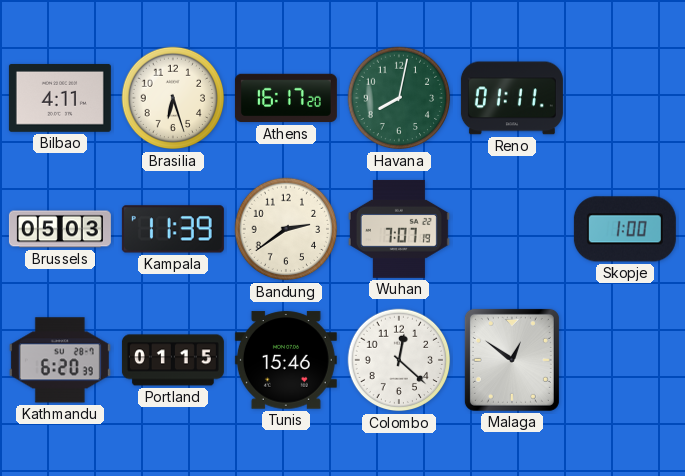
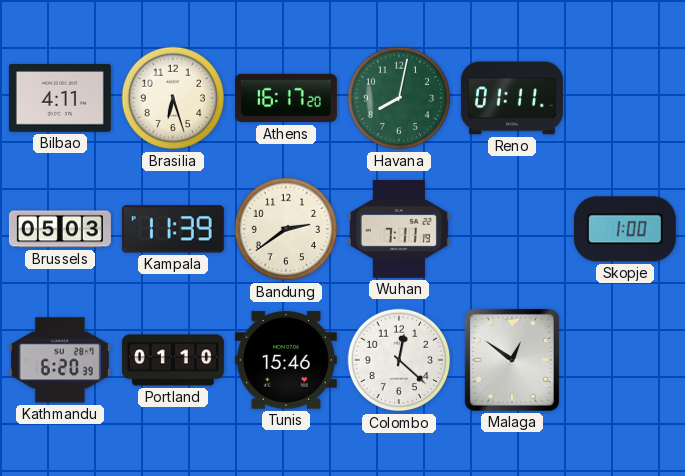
Wuhan: 7:07 -> 7:11
Portland: 01:15 -> 01:10
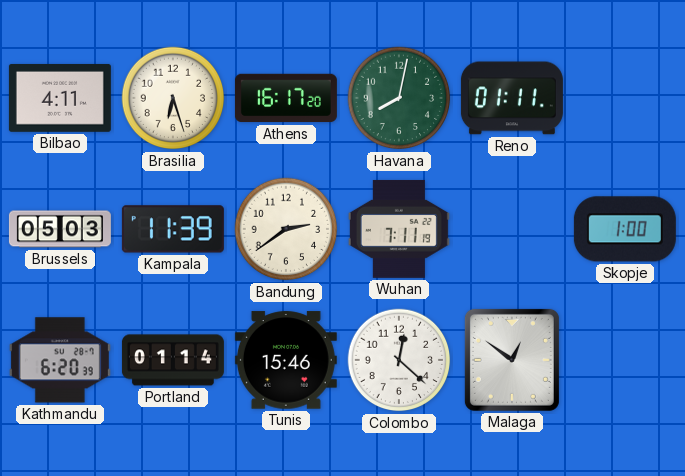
Portland: 01:10 -> 01:14
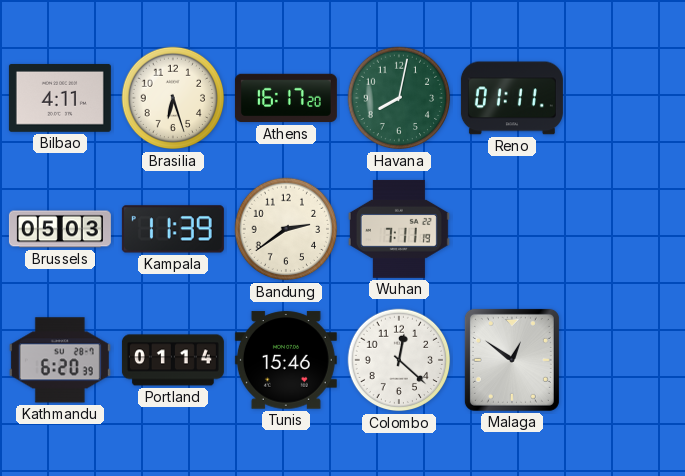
Skopje: 1:00 -> none
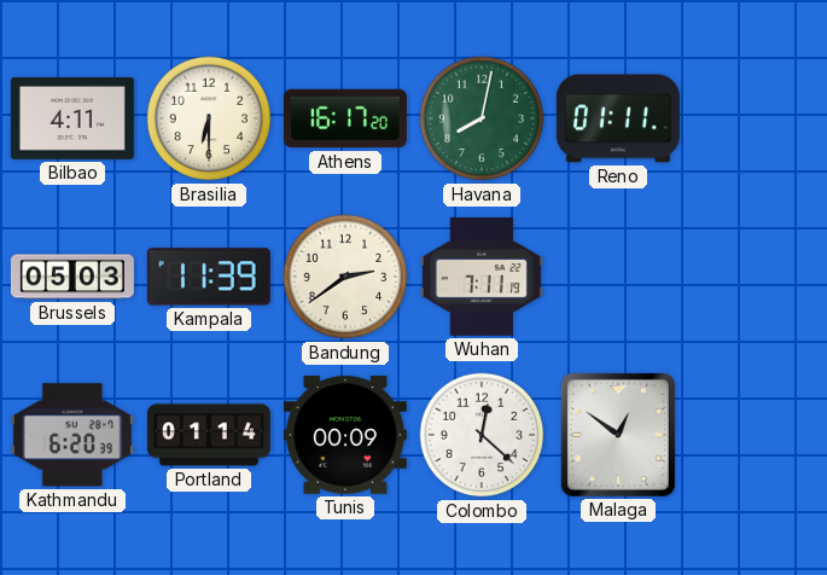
Brasilia: 6:27 -> 6:30
Tunis: 15:46 -> 00:09
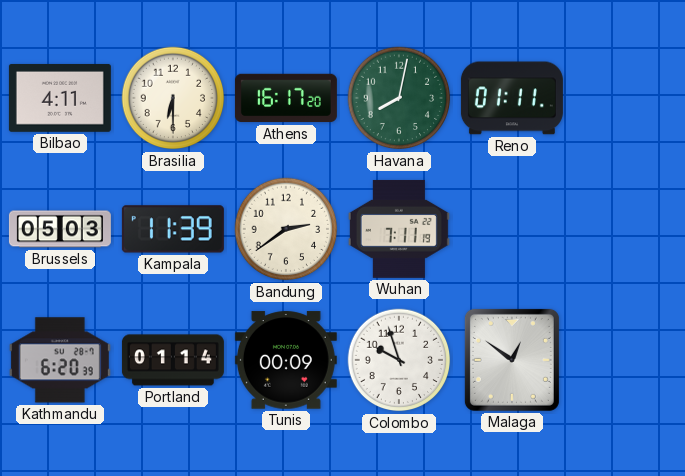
Colombo: 12:22 -> 9:57
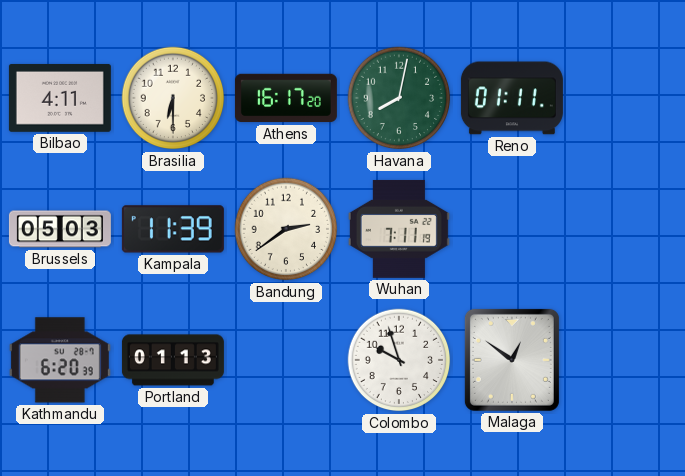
Portland: 01:14 -> 01:13
Tunis: 00:09 -> none
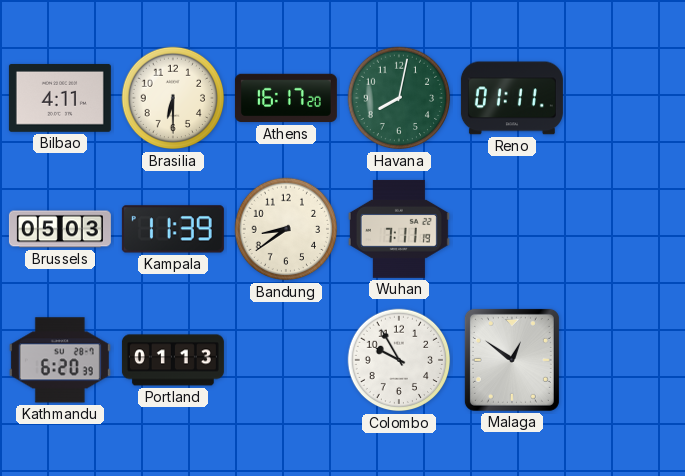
Bandung: 2:39 -> 8:39
Colombo: 9:57 -> 9:55
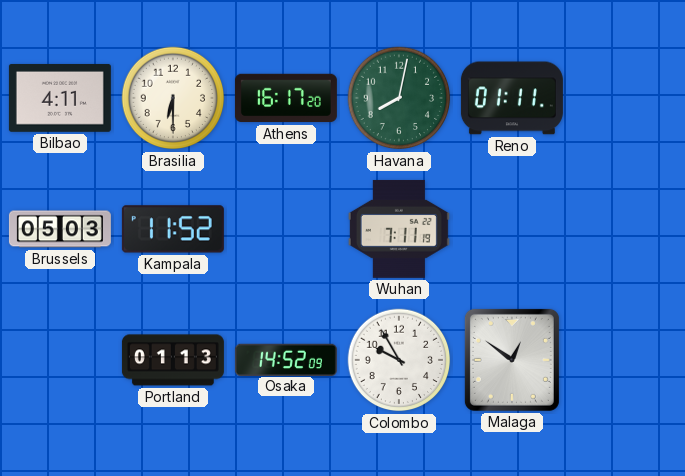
Kampala: 11:39 -> 11:52
Bandung: 8:39 -> none
Kathmandu: 6:20 -> none
Osaka: none -> 14:52
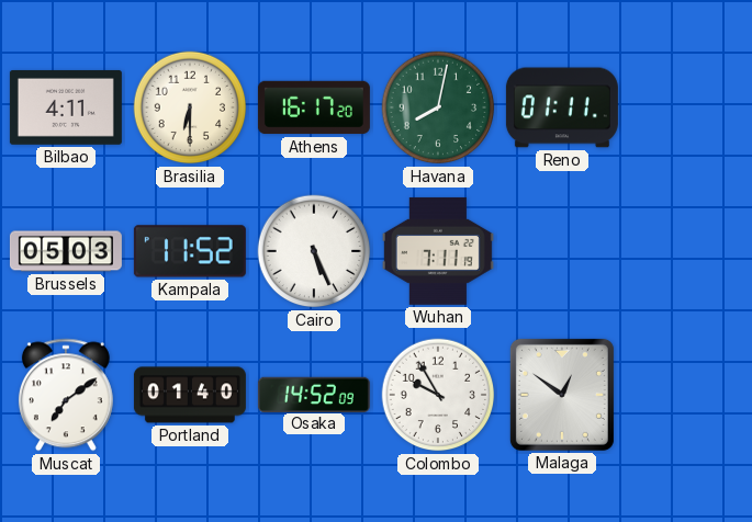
Cairo: none -> 5:26
Muscat: none -> 7:09
Portland: 01:13 -> 01:40
